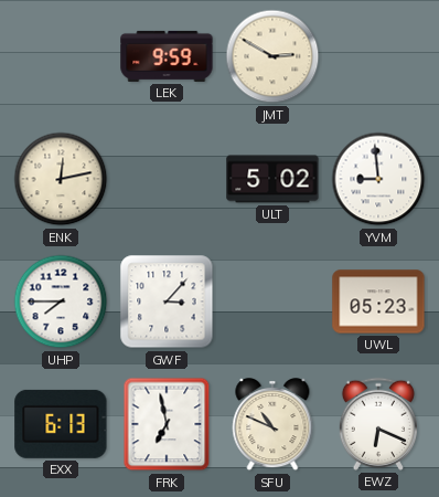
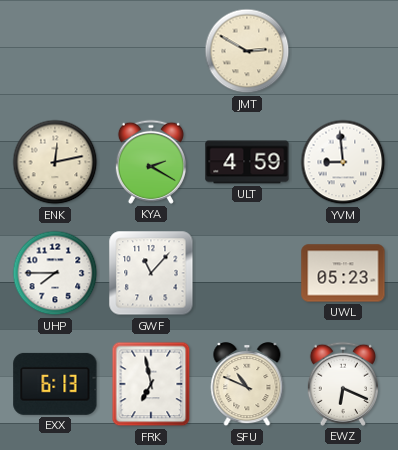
LEK: 9:59 -> none
KYA: none -> 2:20
ULT: 5:02 -> 4:59
GWF: 3:07 -> 11:07
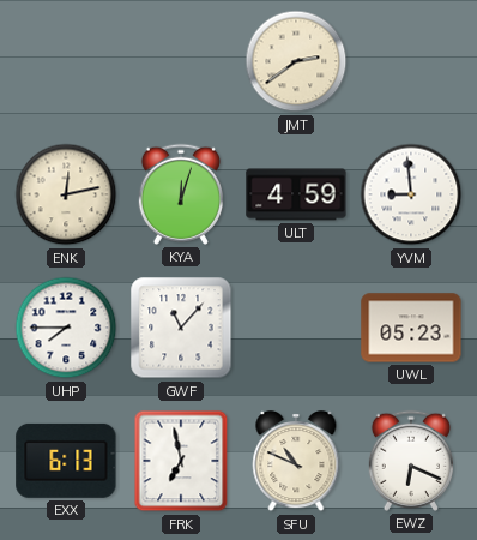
JMT: 2:50 -> 2:39
KYA: 2:20 -> 12:03
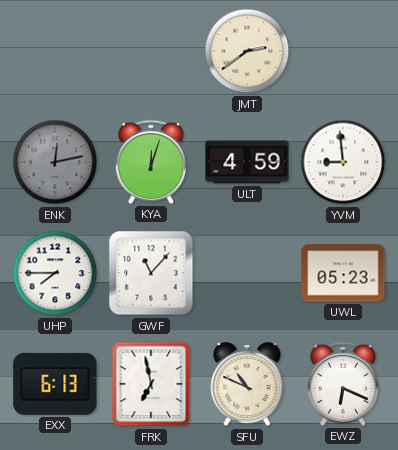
ENK dial: cream -> grey
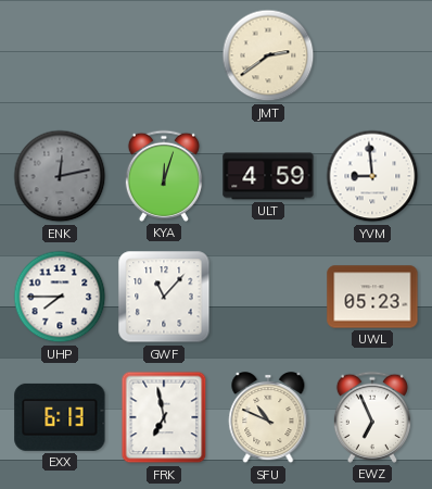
EWZ: 6:19 -> 6:56
